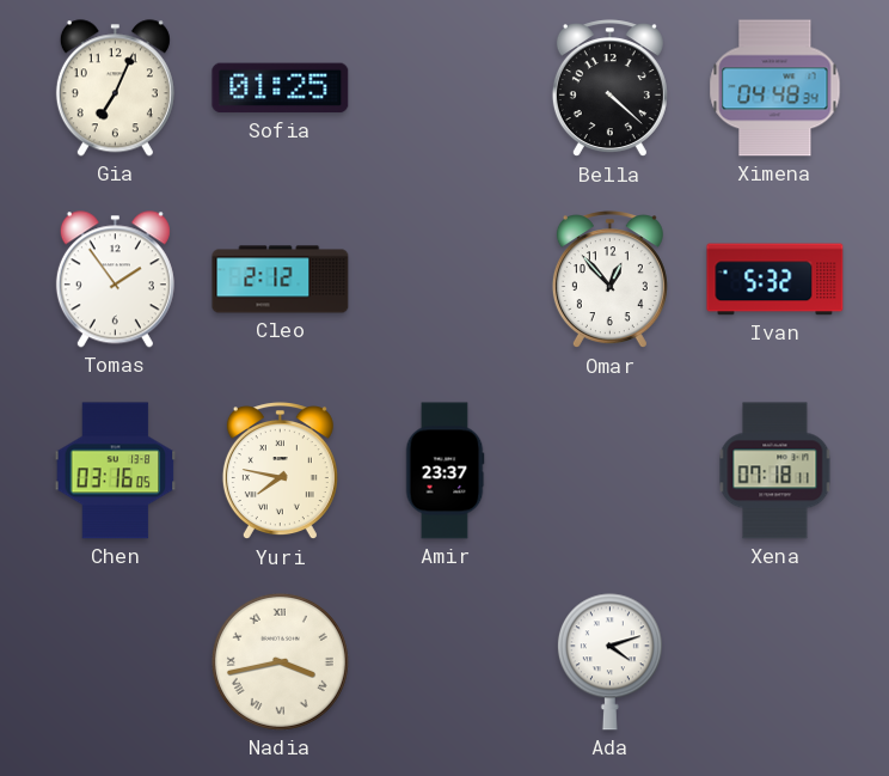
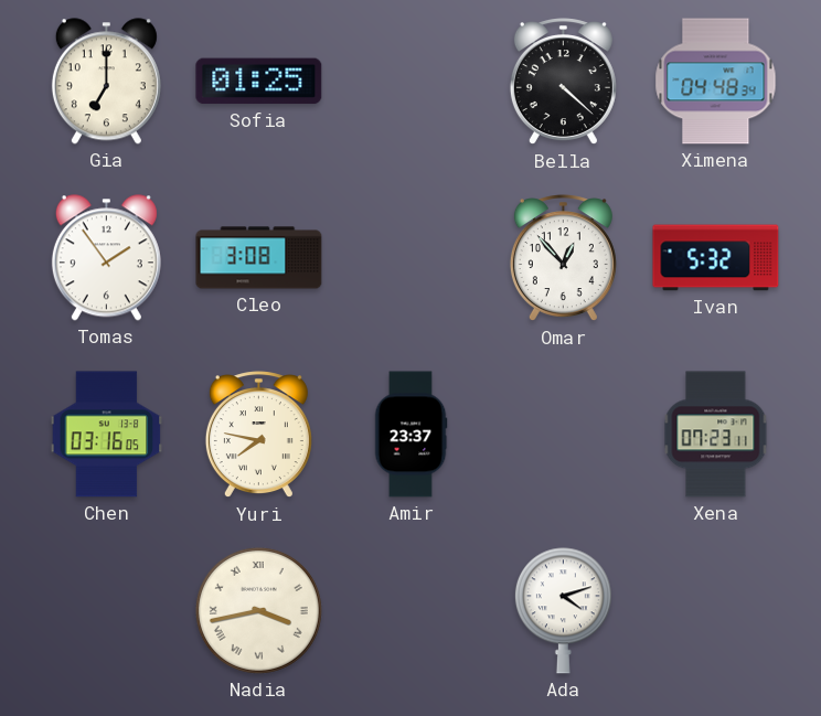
Gia: 7:04 -> 7:00
Cleo: 2:12 -> 3:08
Xena: 07:18 -> 07:23
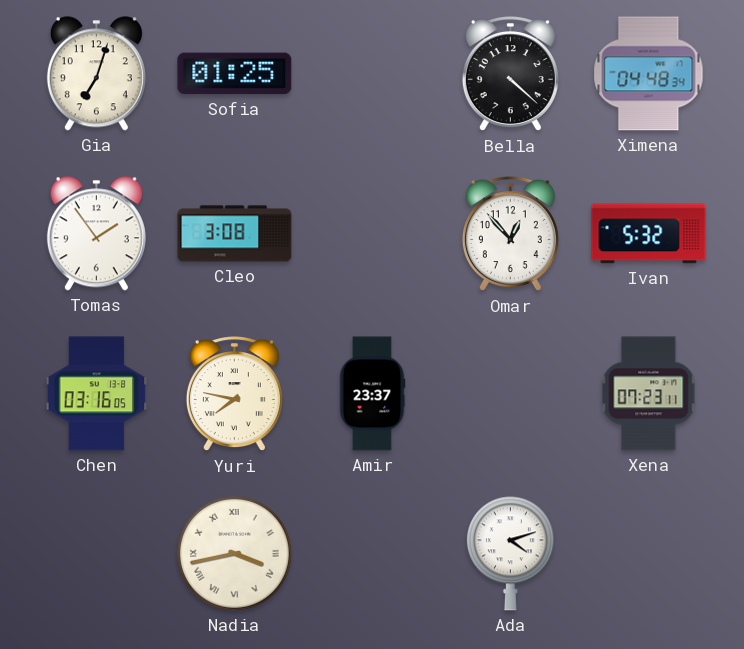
Gia: 7:00 -> 7:03
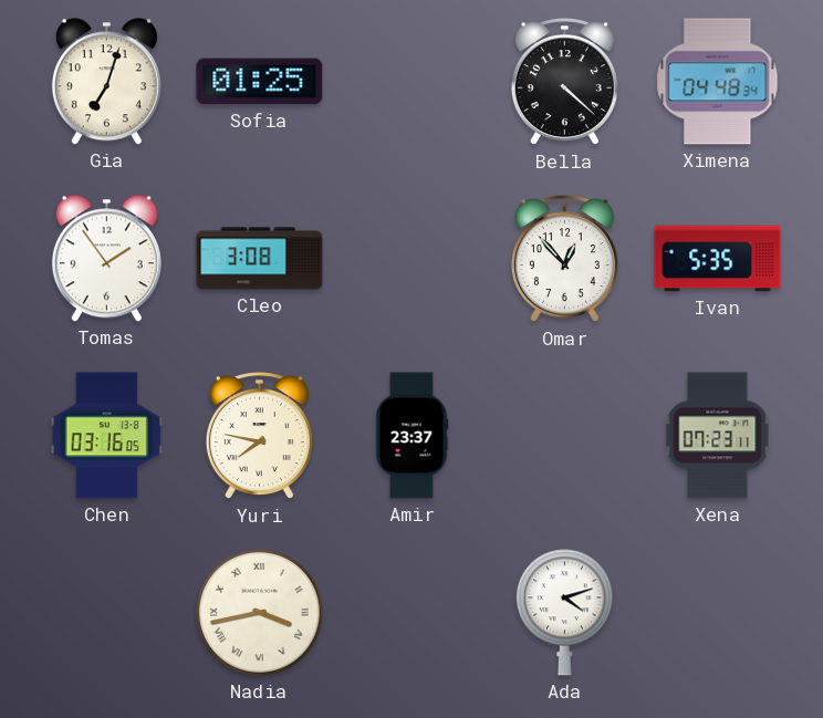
Ivan: 5:32 -> 5:35
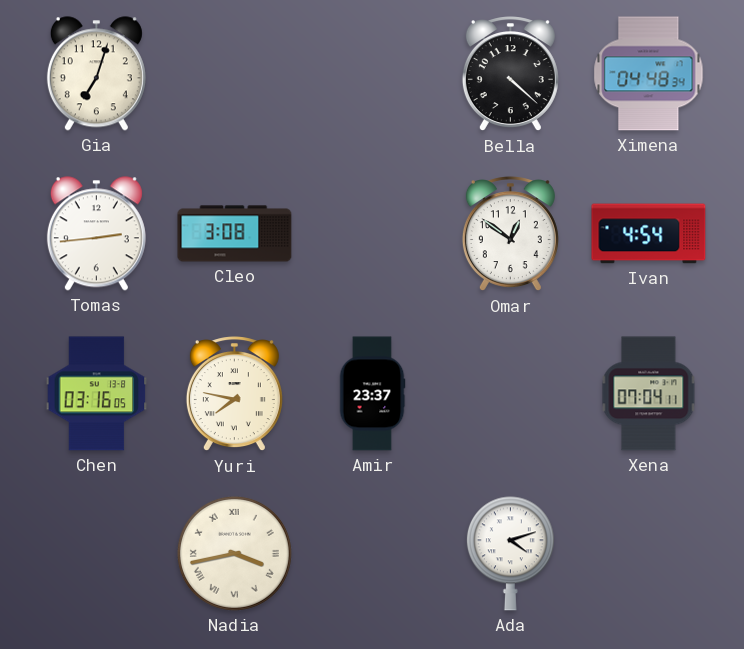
Sofia: 01:25 -> none
Tomas: 1:54 -> 2:44
Omar: 12:53 -> 12:51
Ivan: 5:35 -> 4:54
Xena: 07:23 -> 07:04
